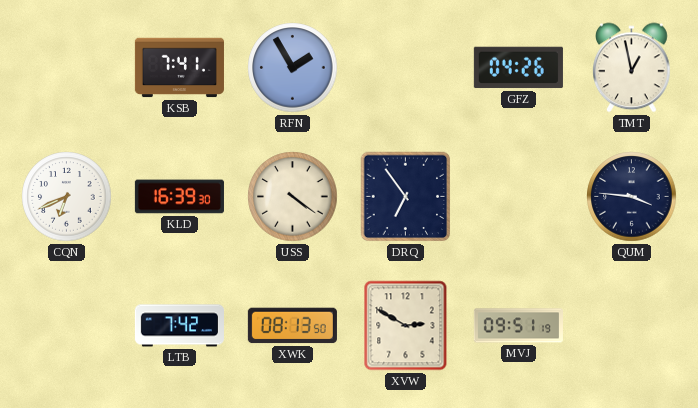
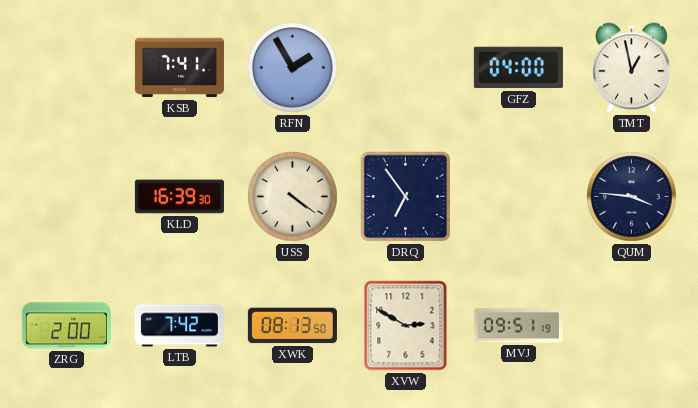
GFZ: 04:26 -> 04:00
CQN: 6:41 -> none
ZRG: none -> 2:00
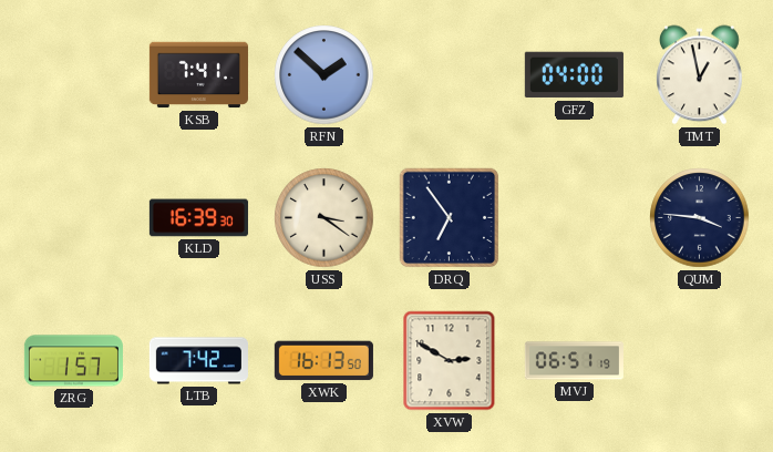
RFN: 1:55 -> 1:52
USS: 4:21 -> 3:21
ZRG: 2:00 -> 1:57
XWK: 08:13 -> 16:13
MVJ: 09:51 -> 06:51
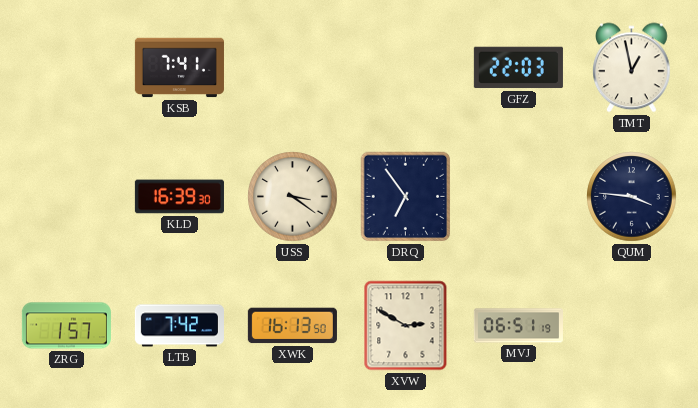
RFN: 1:52 -> none
GFZ: 04:00 -> 22:03
